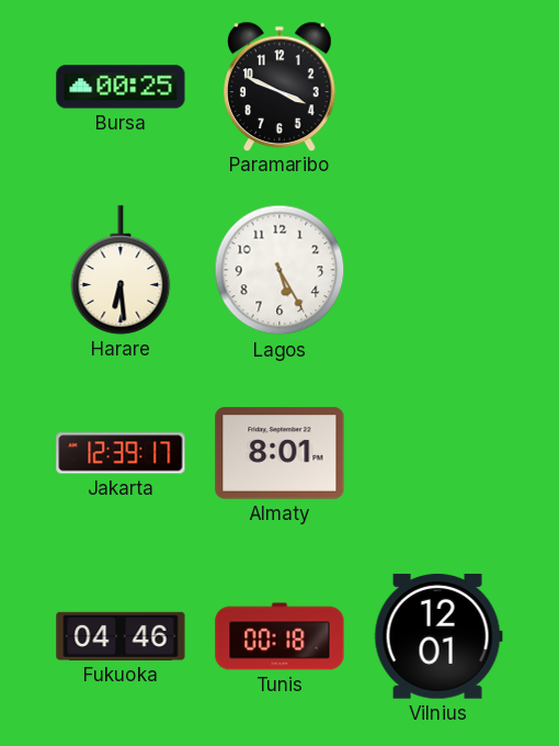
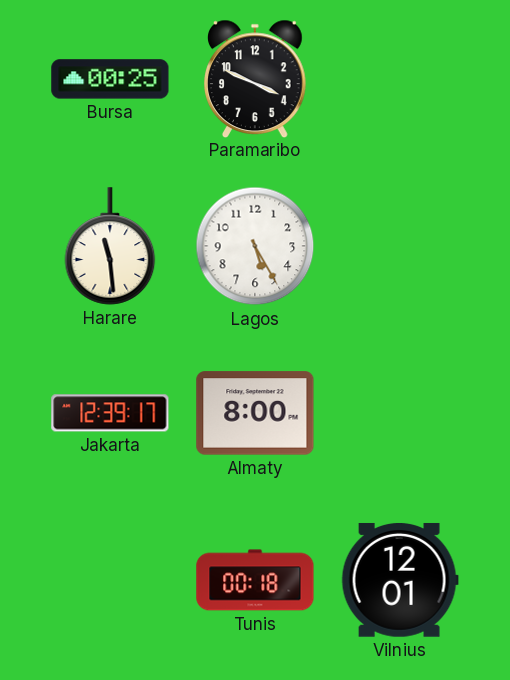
Harare: 6:29 -> 11:29
Almaty: 8:01 -> 8:00
Fukuoka: 04:46 -> none
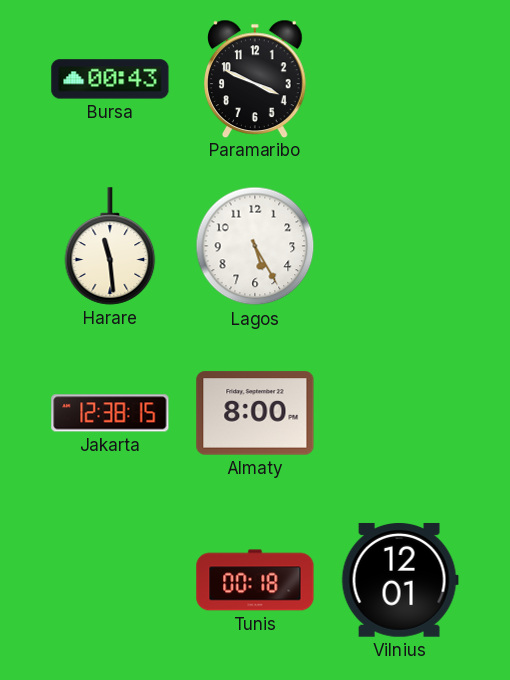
Bursa: 00:25 -> 00:43
Jakarta: 12:39 -> 12:38
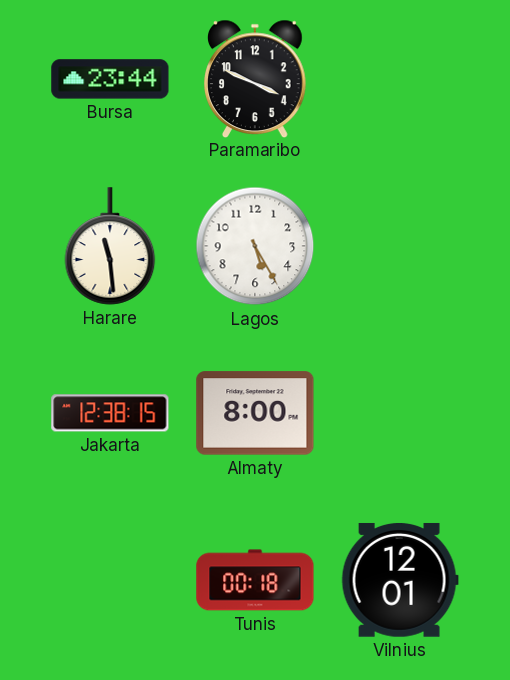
Bursa: 00:43 -> 23:44
